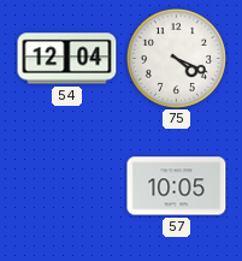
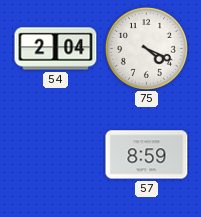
54: 12:04 -> 2:04
57: 10:05 -> 8:59
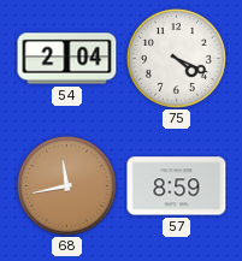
68: none -> 11:43
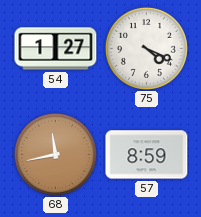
54: 2:04 -> 1:27
